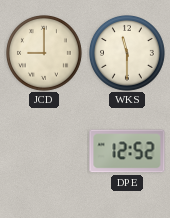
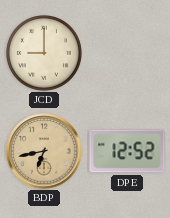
WKS: 11:30 -> none
BDP: none -> 6:43
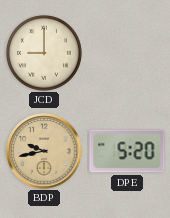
BDP: 6:43 -> 9:43
DPE: 12:52 -> 5:20
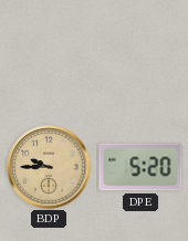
JCD: 9:00 -> none
BDP: 9:43 -> 9:45
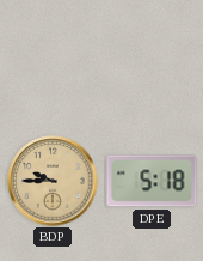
DPE: 5:20 -> 5:18
